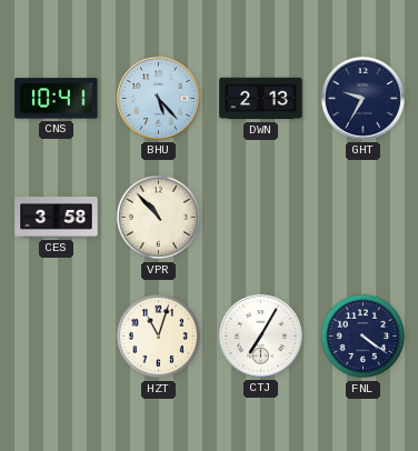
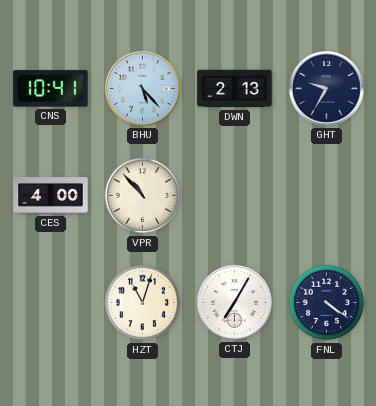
CES: 3:58 -> 4:00
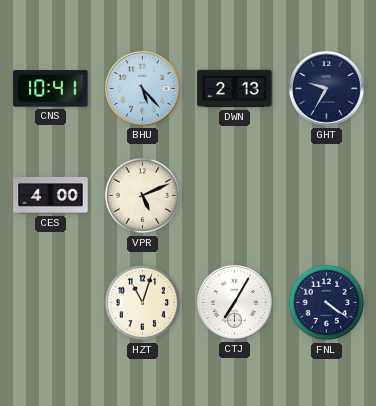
VPR: 10:53 -> 5:11
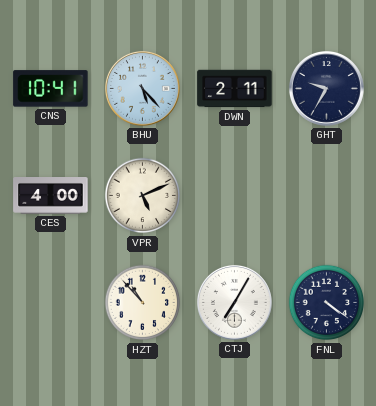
DWN: 2:13 -> 2:11
HZT: 11:03 -> 10:53
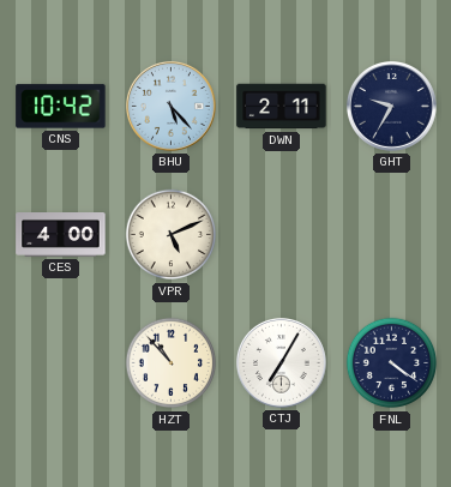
CNS: 10:41 -> 10:42
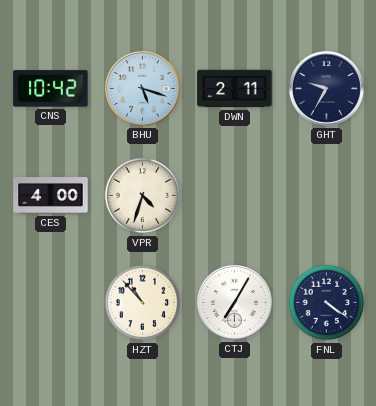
BHU: 5:23 -> 5:18
VPR: 5:11 -> 4:33
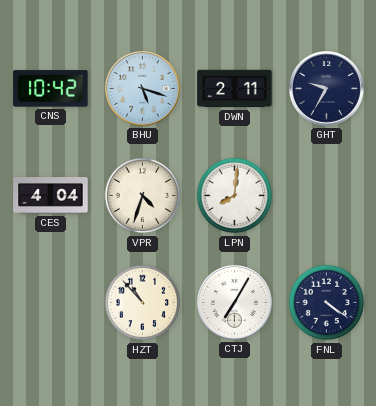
CES: 4:00 -> 4:04
LPN: none -> 8:01
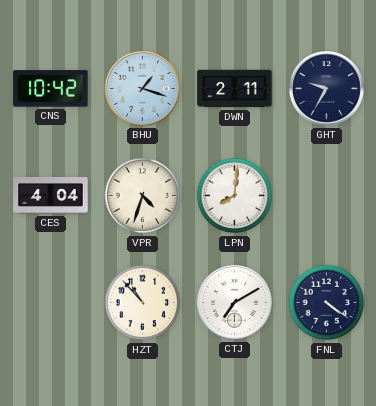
BHU: 5:18 -> 1:18
CTJ: 7:05 -> 7:10
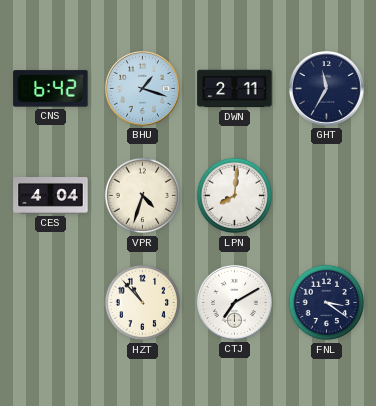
CNS: 10:42 -> 6:42
GHT: 9:35 -> 11:35
FNL: 4:21 -> 3:21
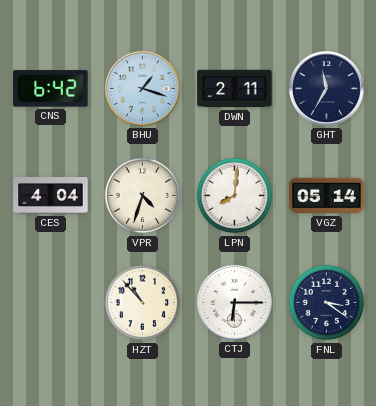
VGZ: none -> 05:14
CTJ: 7:10 -> 6:15
